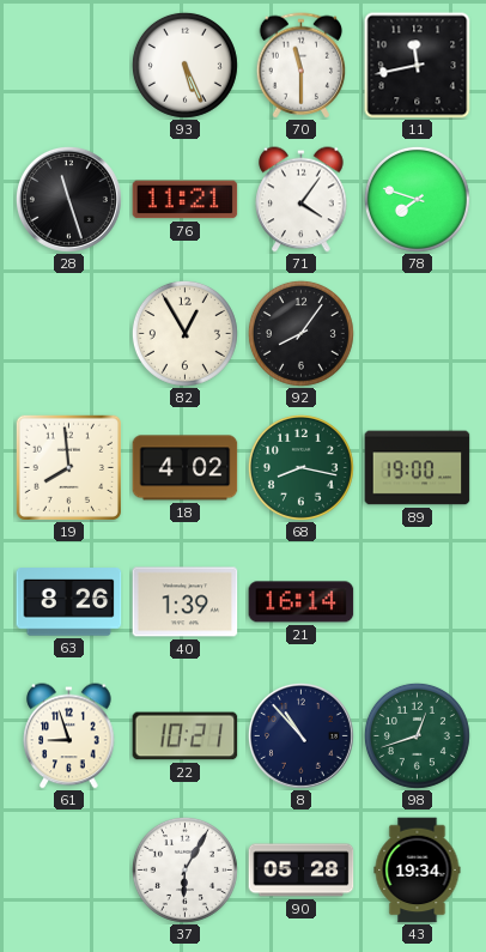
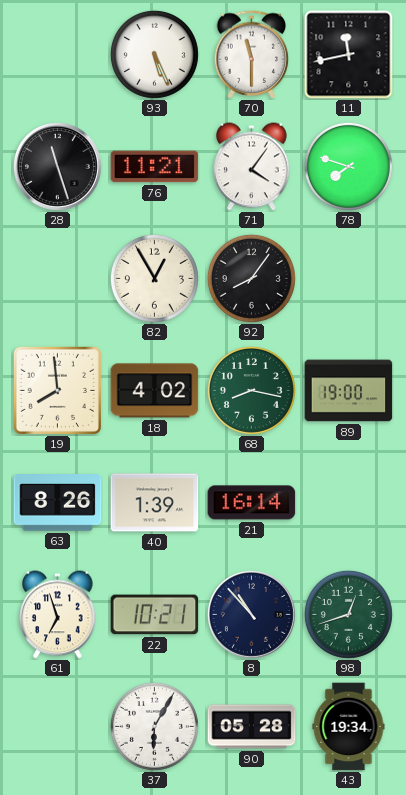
61: 8:57 -> 6:57
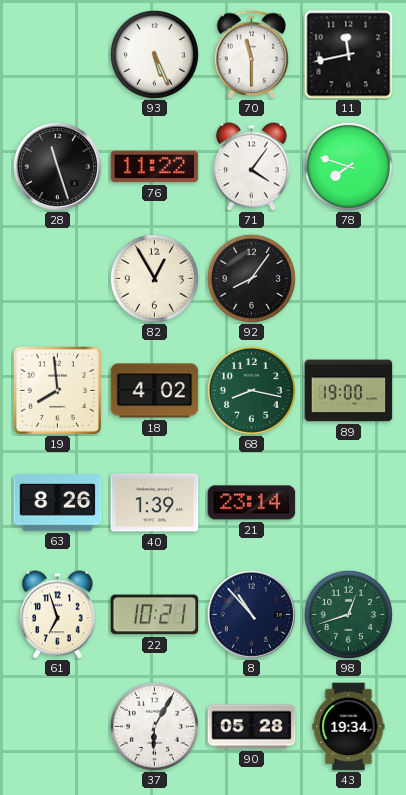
76: 11:21 -> 11:22
21: 16:14 -> 23:14
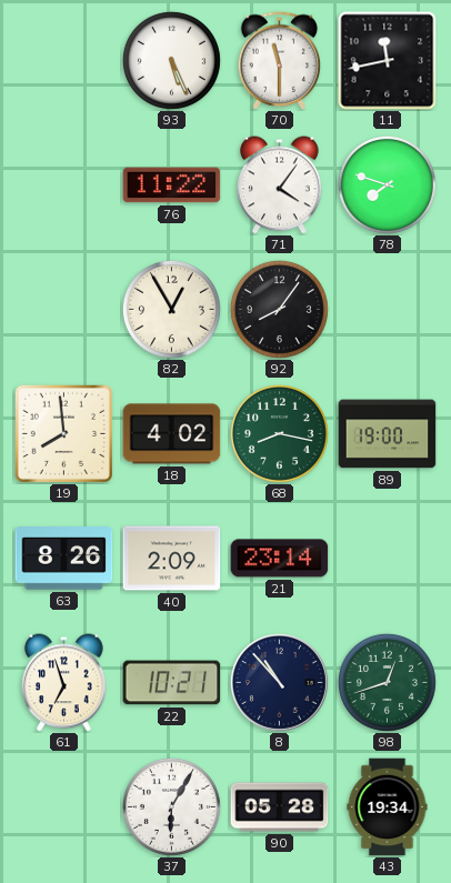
28: 11:27 -> none
40: 1:39 -> 2:09
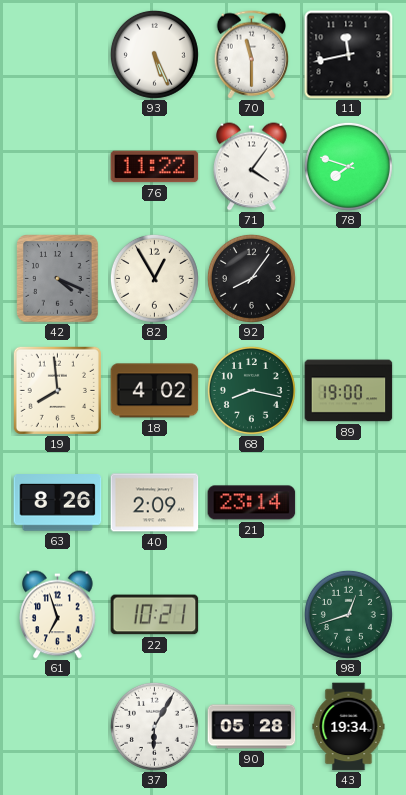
42: none -> 4:19
8: 10:53 -> none
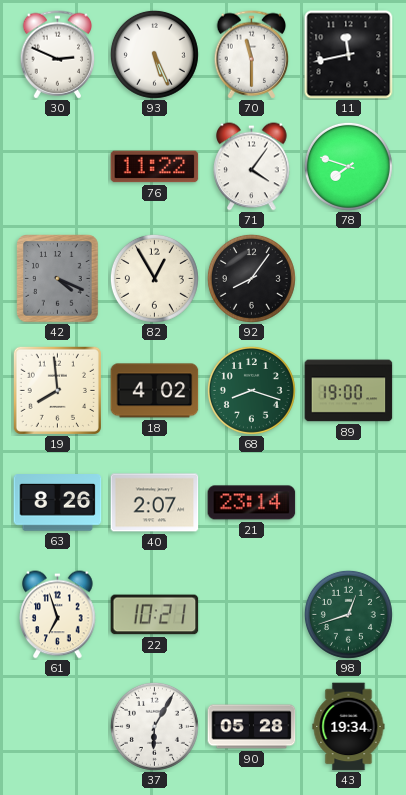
30: none -> 2:49
68: 8:17 -> 8:18
40: 2:09 -> 2:07
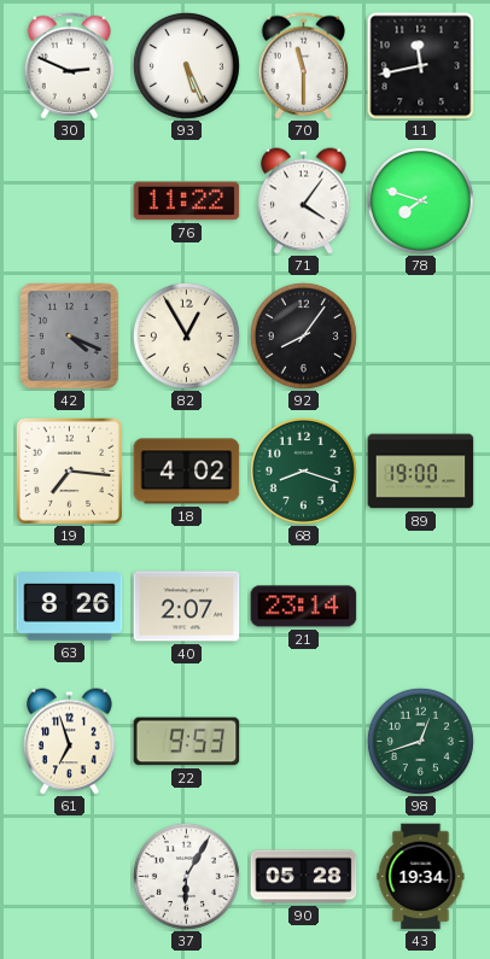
19: 7:59 -> 7:16
22: 10:21 -> 9:53
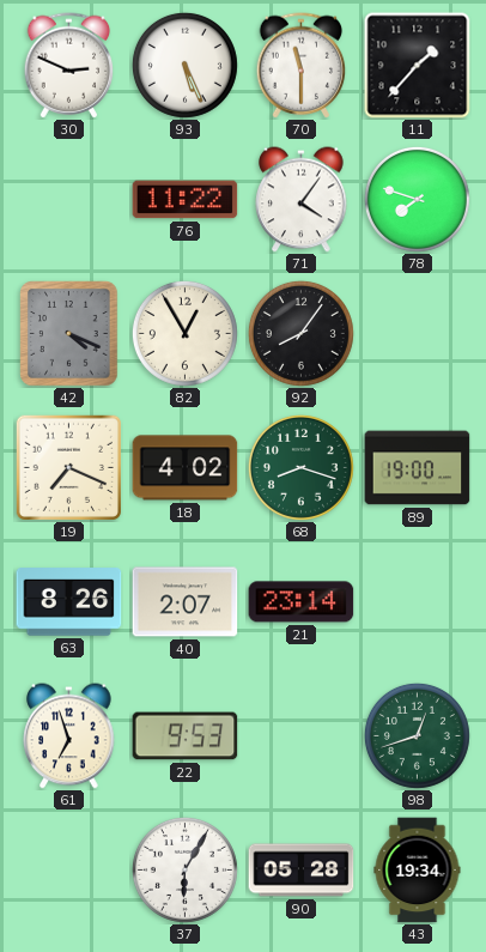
11: 11:43 -> 1:37
19: 7:16 -> 7:19
